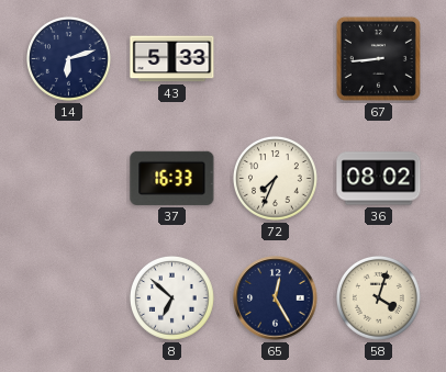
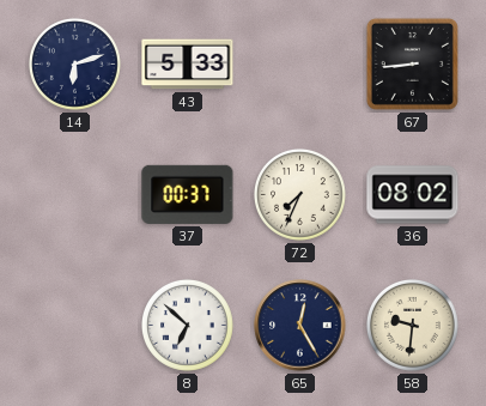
37: 16:33 -> 00:37
58: 4:03 -> 9:31
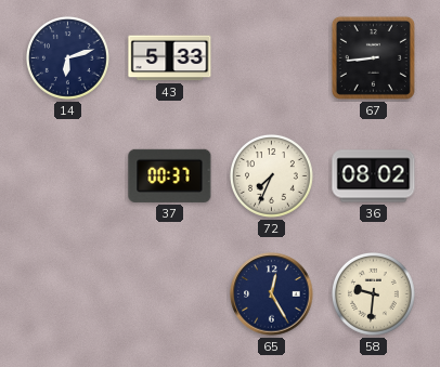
8: 6:52 -> none
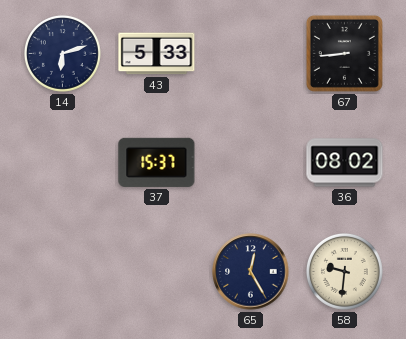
37: 00:37 -> 15:37
72: 7:34 -> none
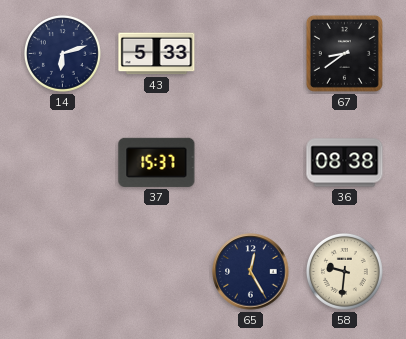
67: 8:44 -> 8:39
36: 08:02 -> 08:38
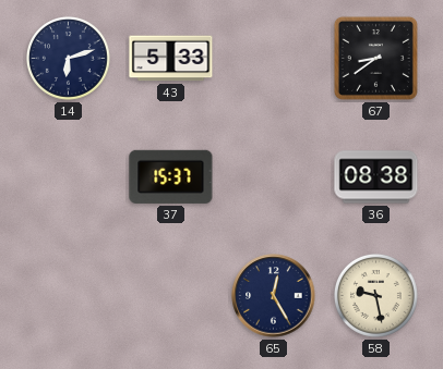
58: 9:31 -> 9:28
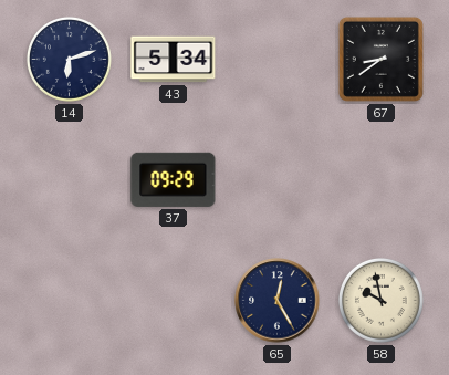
43: 5:33 -> 5:34
37: 15:37 -> 09:29
36: 08:38 -> none
58: 9:28 -> 9:58
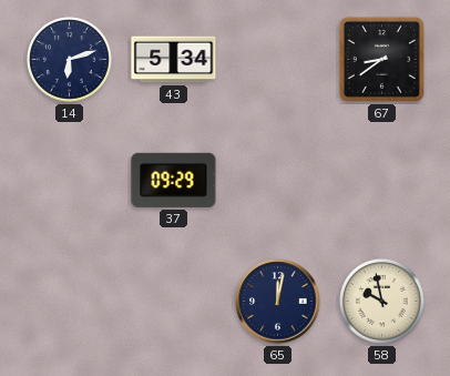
65: 12:25 -> 12:02
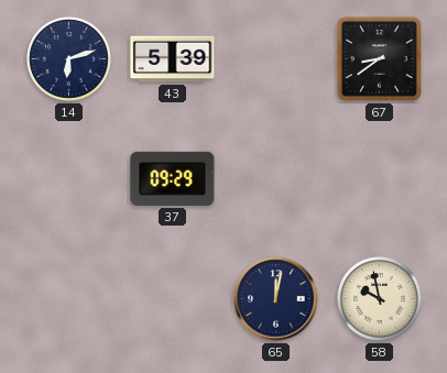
43: 5:34 -> 5:39
